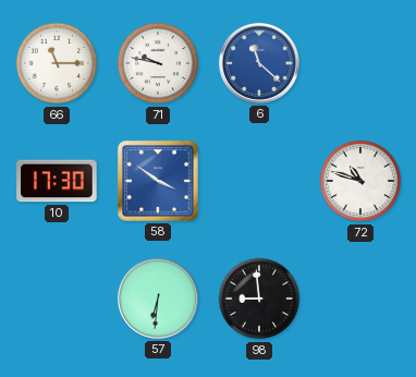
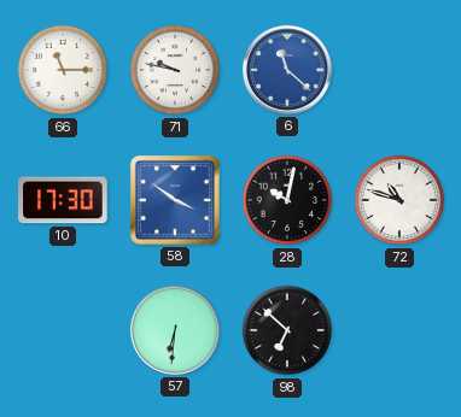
28: none -> 10:02
98: 8:59 -> 6:52
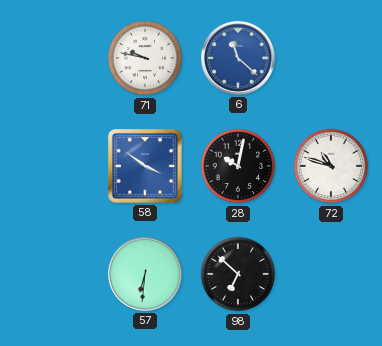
66: 11:15 -> none
10: 17:30 -> none
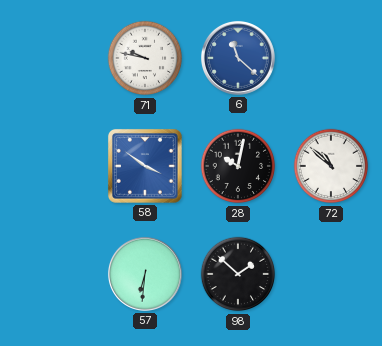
72: 10:48 -> 10:52
98: 6:52 -> 1:52
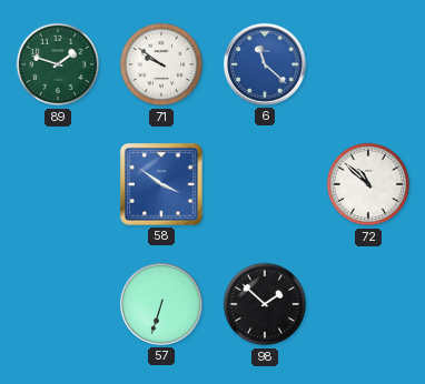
89: none -> 1:48
71: 9:47 -> 9:51
28: 10:02 -> none
57: 6:31 -> 6:33
